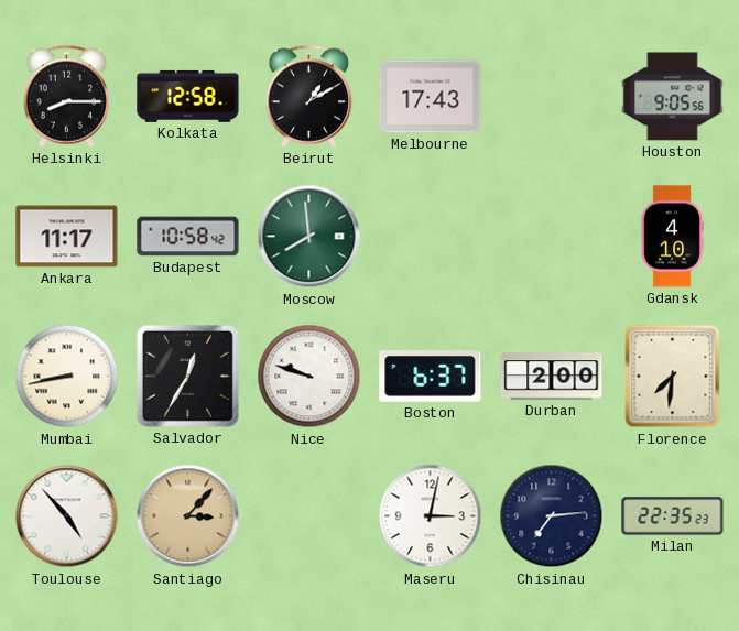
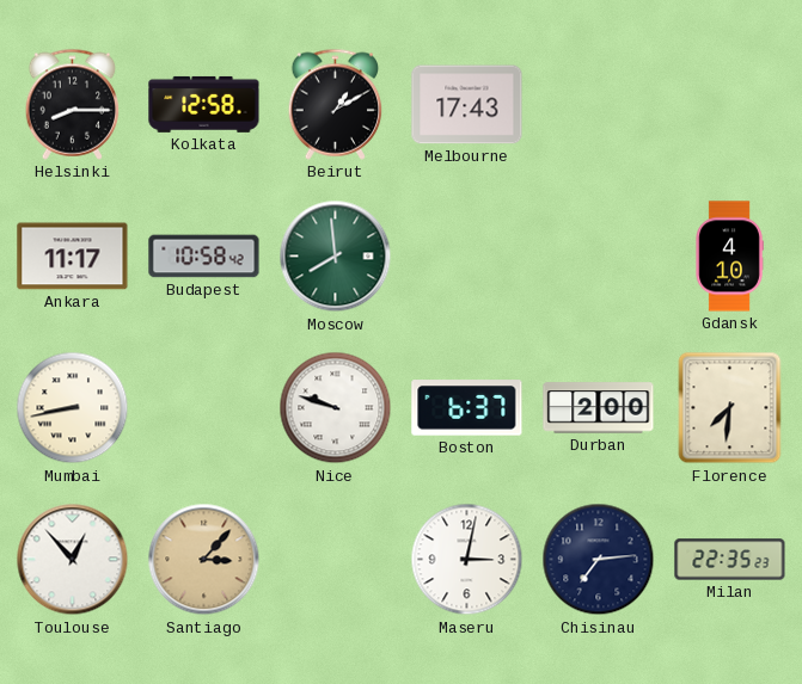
Houston: 9:05 -> none
Salvador: 12:35 -> none
Toulouse: 4:53 -> 12:53
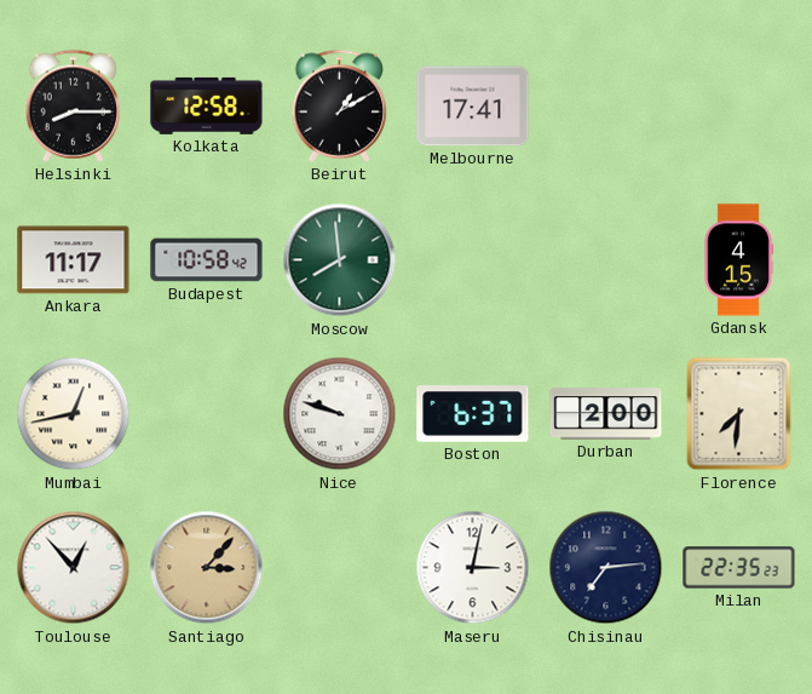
Melbourne: 17:43 -> 17:41
Gdansk: 4:10 -> 4:15
Mumbai: 8:43 -> 12:43
